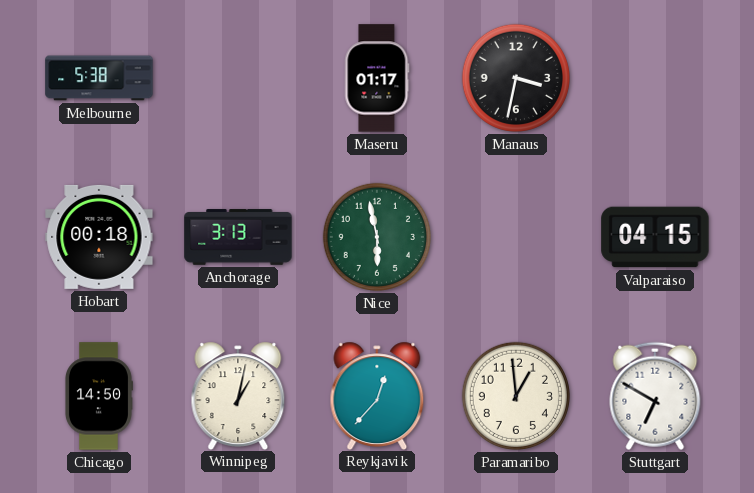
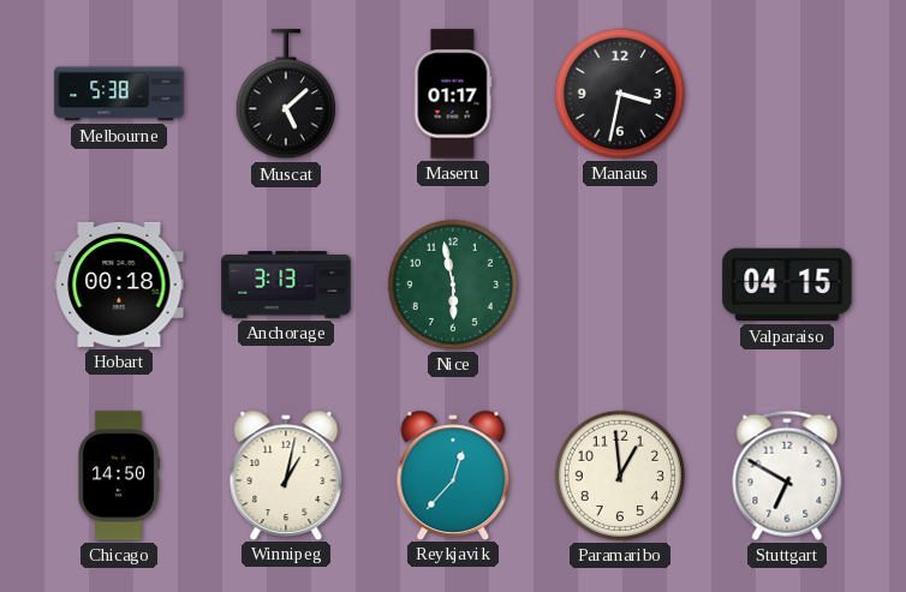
Muscat: none -> 5:08
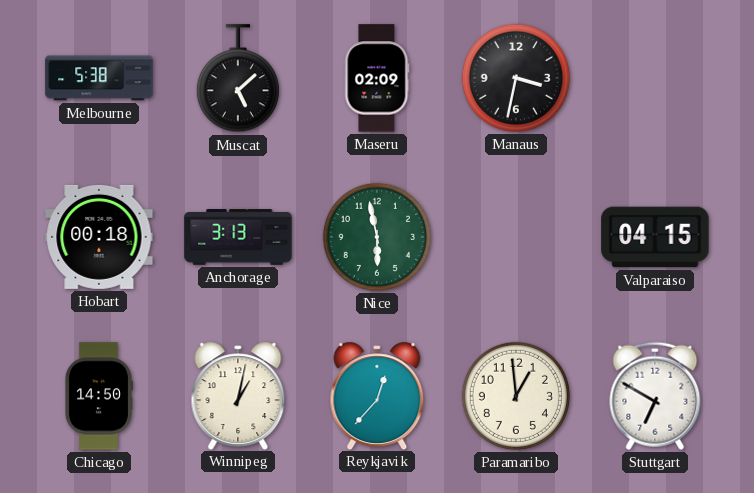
Maseru: 01:17 -> 02:09
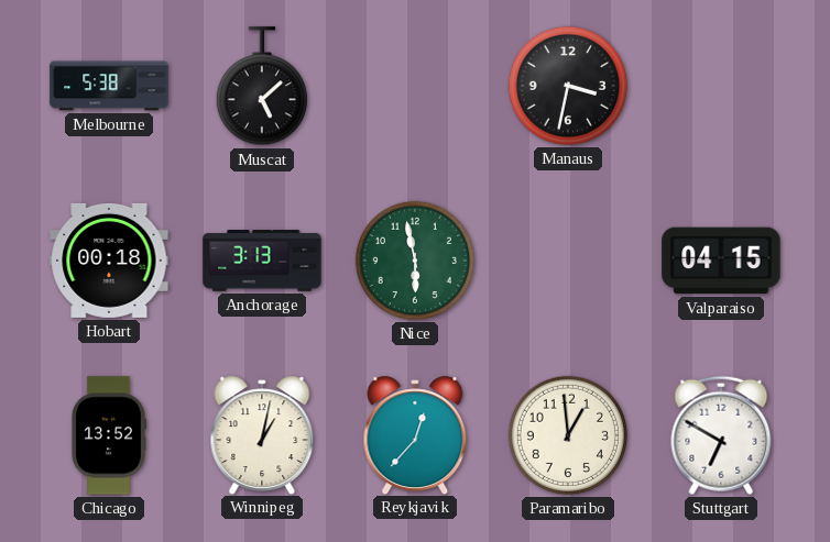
Maseru: 02:09 -> none
Chicago: 14:50 -> 13:52
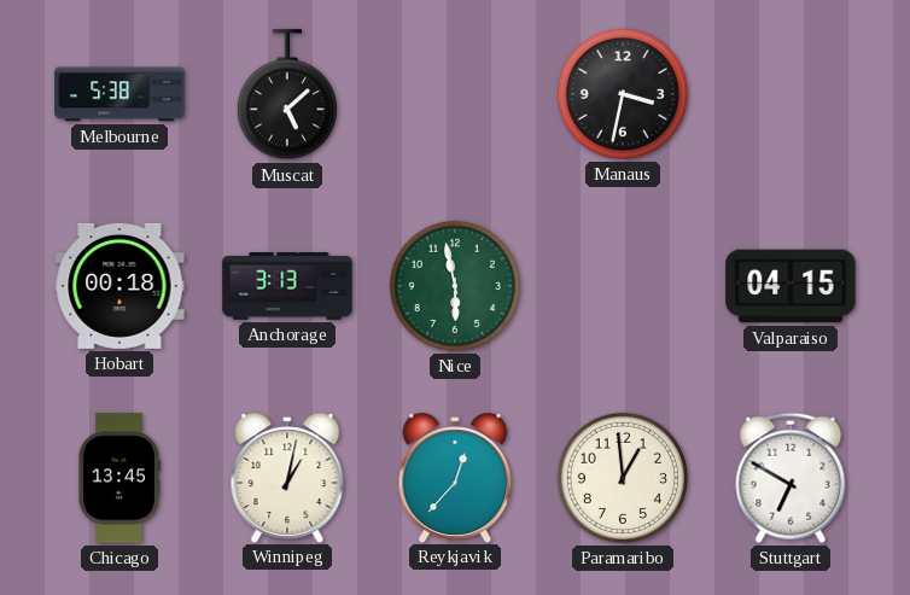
Chicago: 13:52 -> 13:45
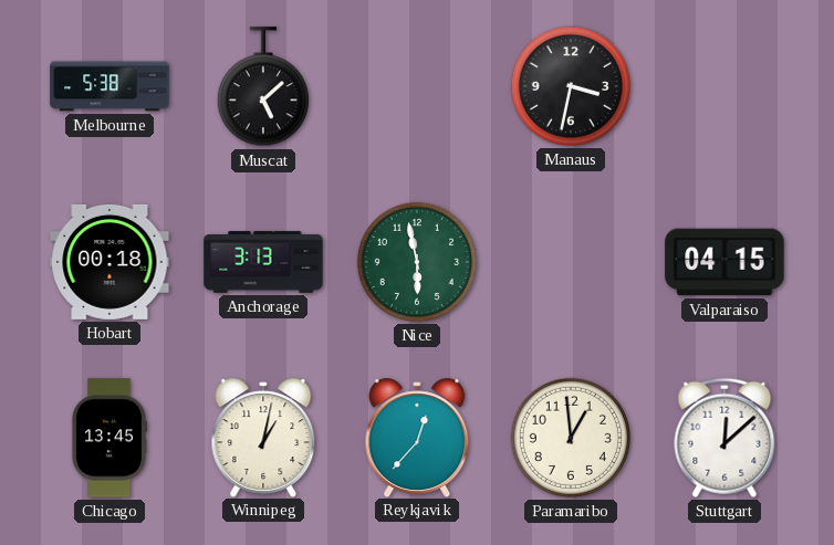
Stuttgart: 6:50 -> 12:08
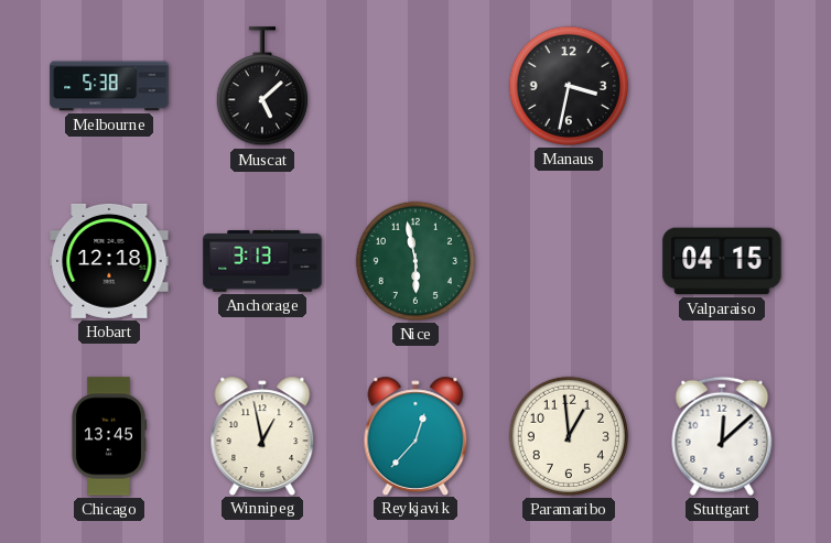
Hobart: 00:18 -> 12:18
Winnipeg: 1:02 -> 12:58
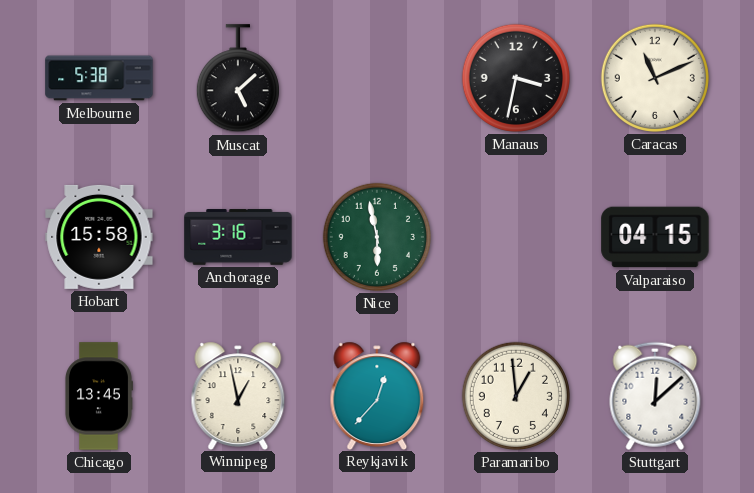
Caracas: none -> 11:11
Hobart: 12:18 -> 15:58
Anchorage: 3:13 -> 3:16
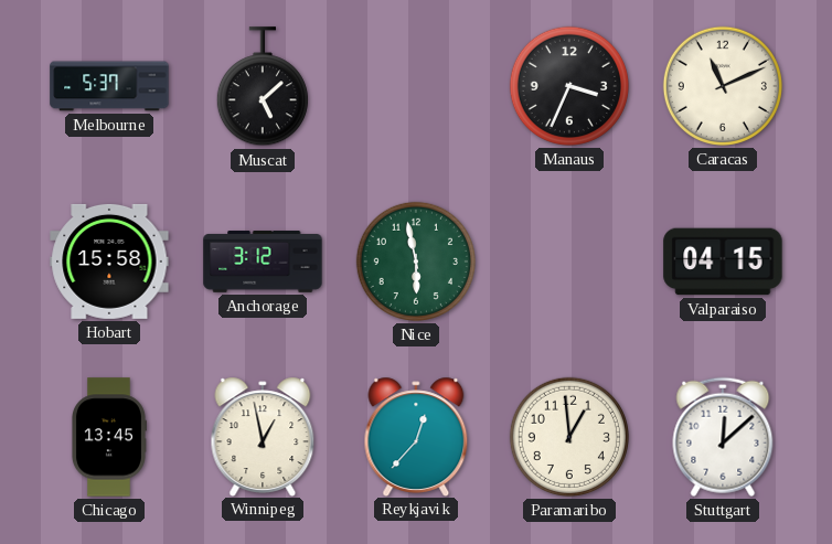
Melbourne: 5:38 -> 5:37
Manaus: 3:32 -> 3:34
Anchorage: 3:16 -> 3:12
